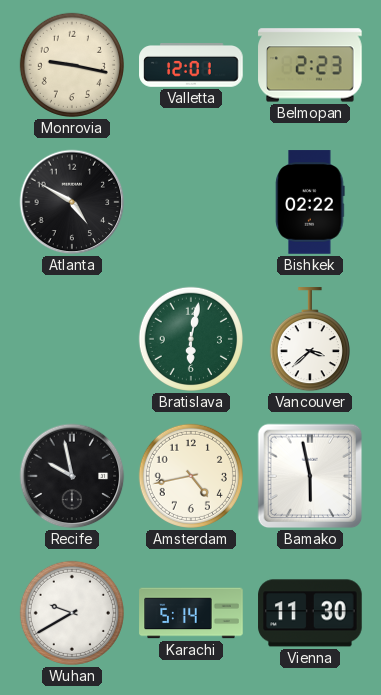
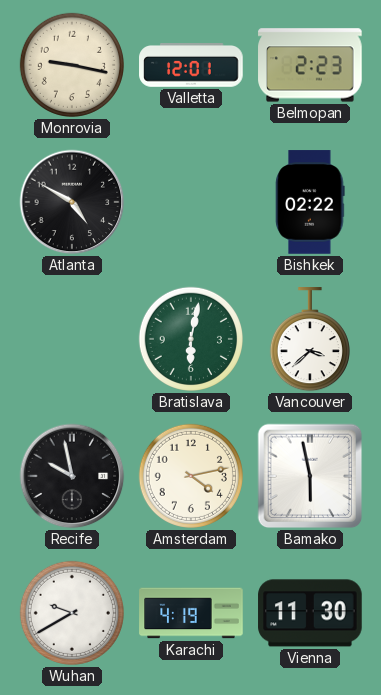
Amsterdam: 4:43 -> 4:13
Karachi: 5:14 -> 4:19
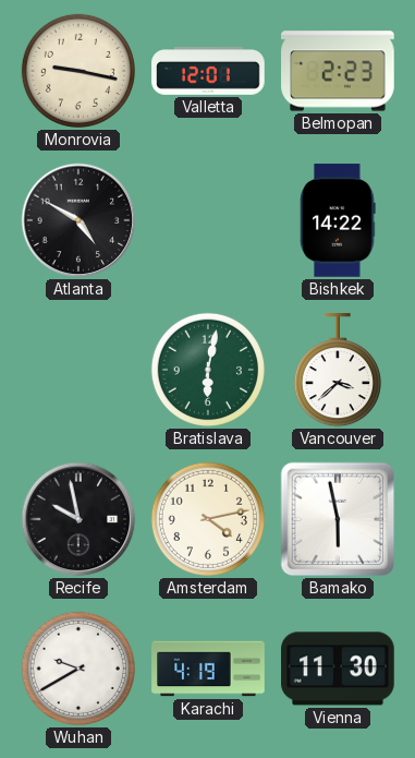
Bishkek: 02:22 -> 14:22
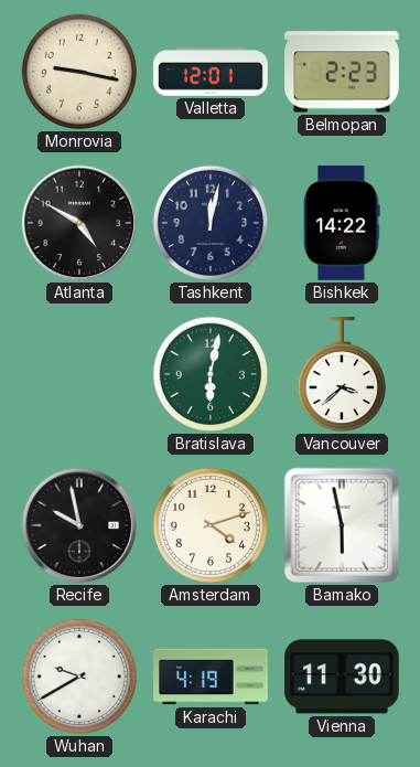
Tashkent: none -> 12:02
Amsterdam: 4:13 -> 4:12
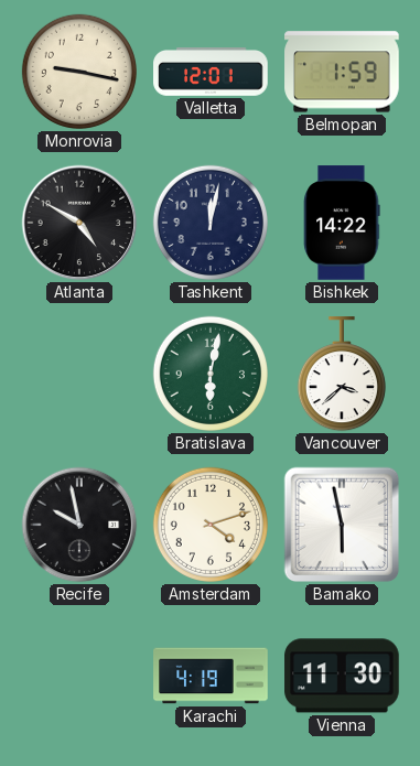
Belmopan: 2:23 -> 1:59
Wuhan: 9:40 -> none
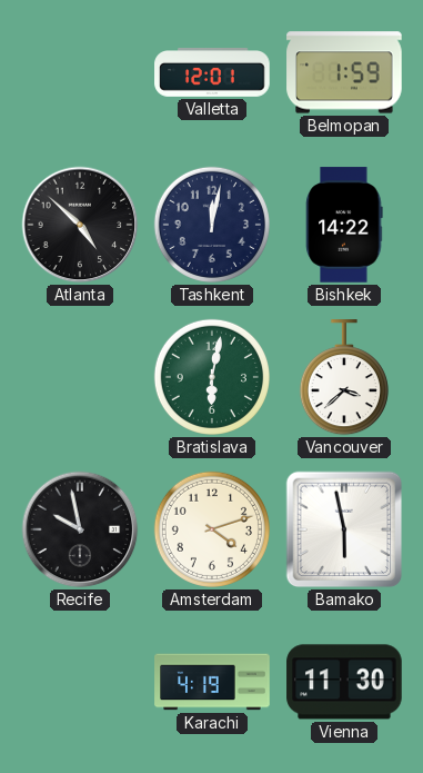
Monrovia: 9:17 -> none
Atlanta: 4:50 -> 4:52
